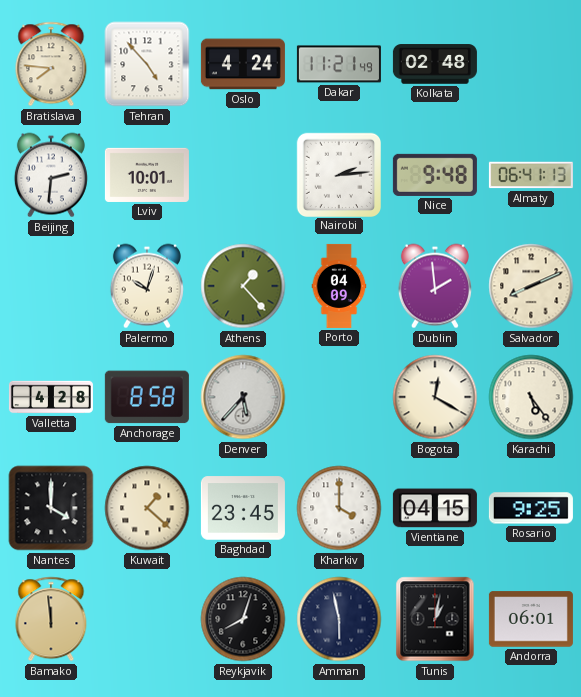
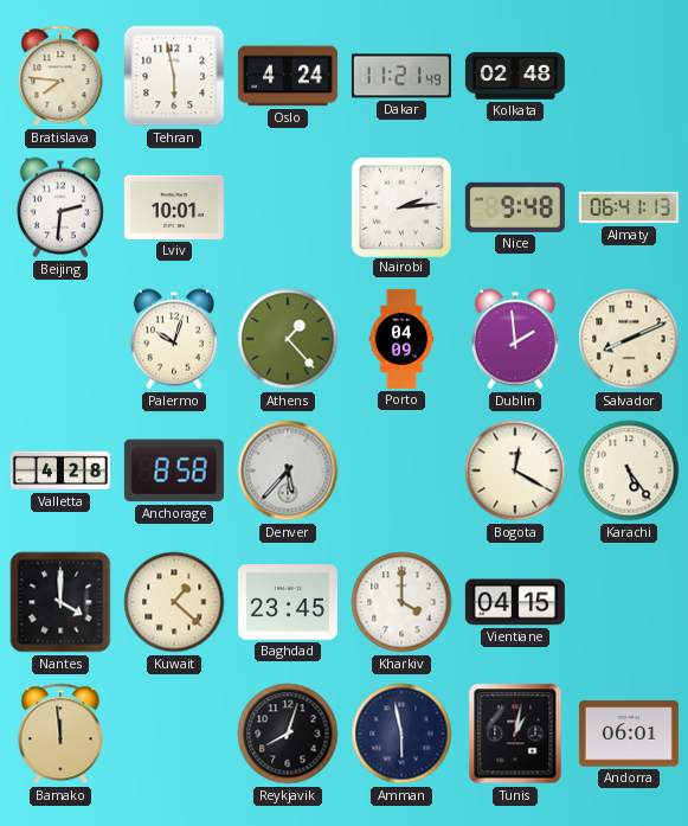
Tehran: 4:53 -> 5:58
Rosario: 9:25 -> none
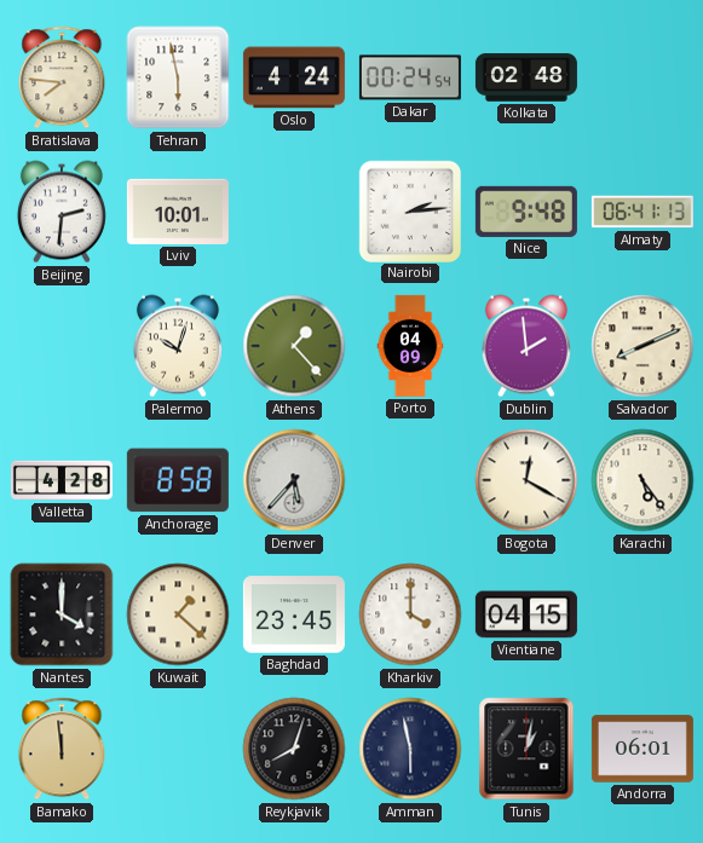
Dakar: 11:21 -> 00:24
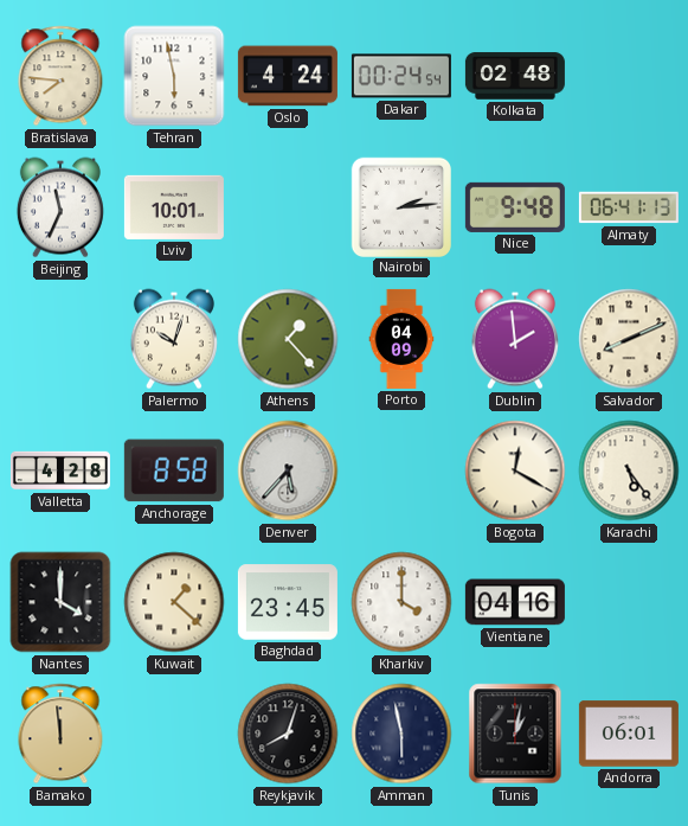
Beijing: 2:31 -> 11:34
Vientiane: 04:15 -> 04:16
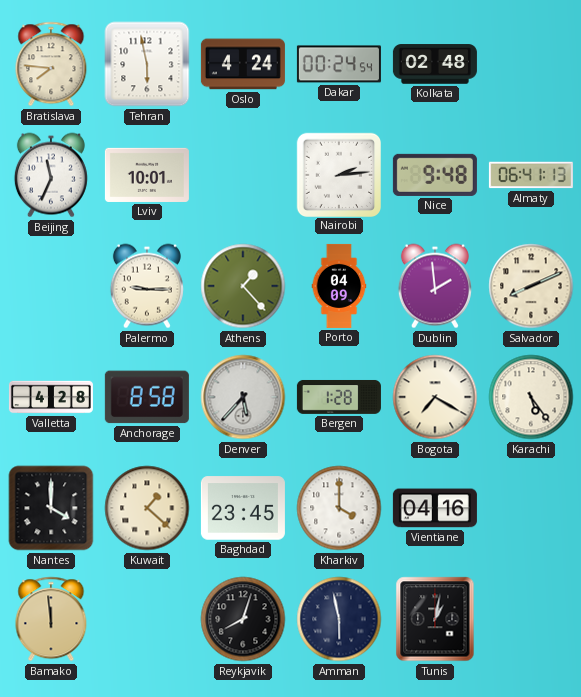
Palermo: 10:03 -> 9:15
Bergen: none -> 1:28
Bogota: 12:20 -> 7:20
Andorra: 06:01 -> none
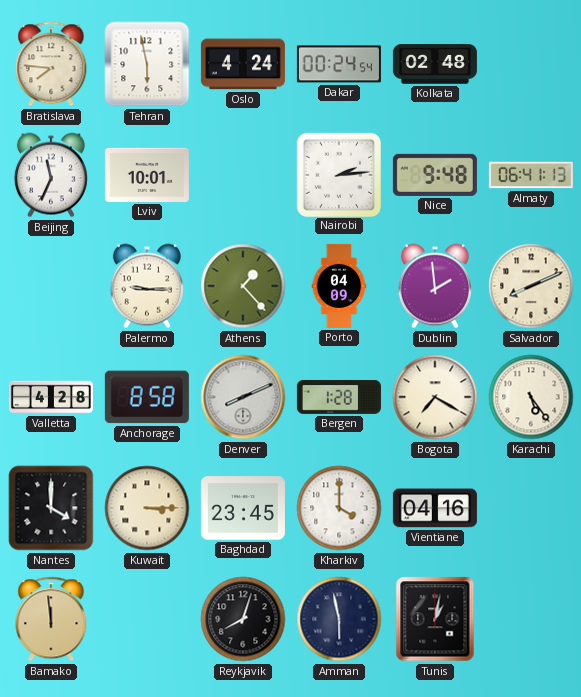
Denver: 5:37 -> 8:11
Kuwait: 1:22 -> 3:15
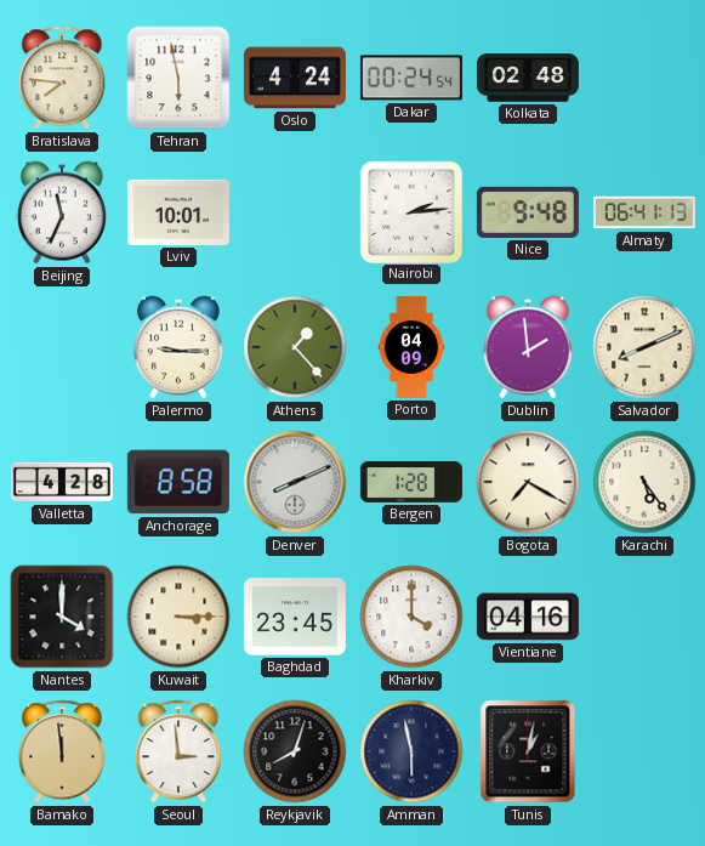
Seoul: none -> 2:59
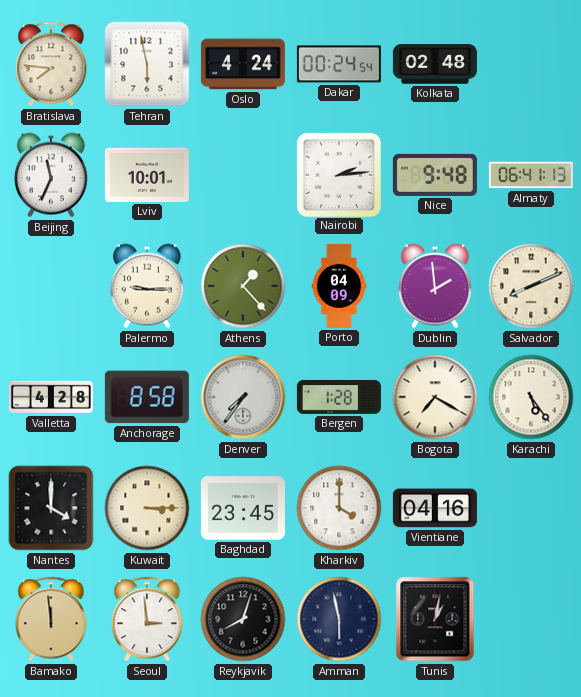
Denver: 8:11 -> 7:36
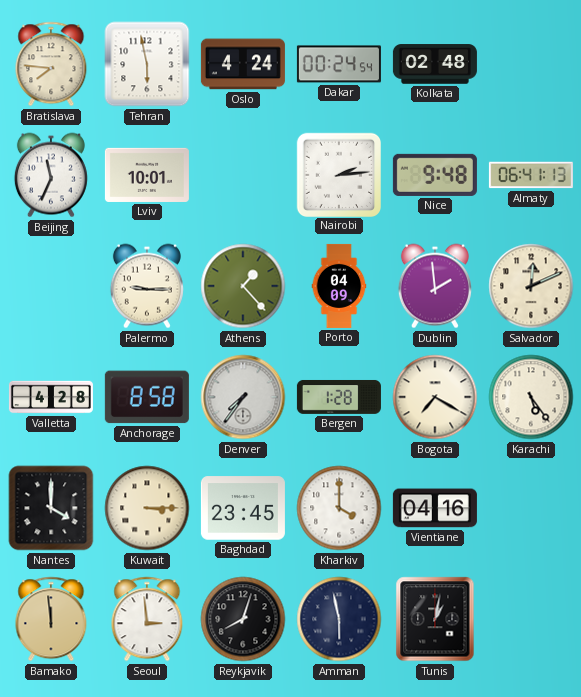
Salvador: 8:11 -> 12:11
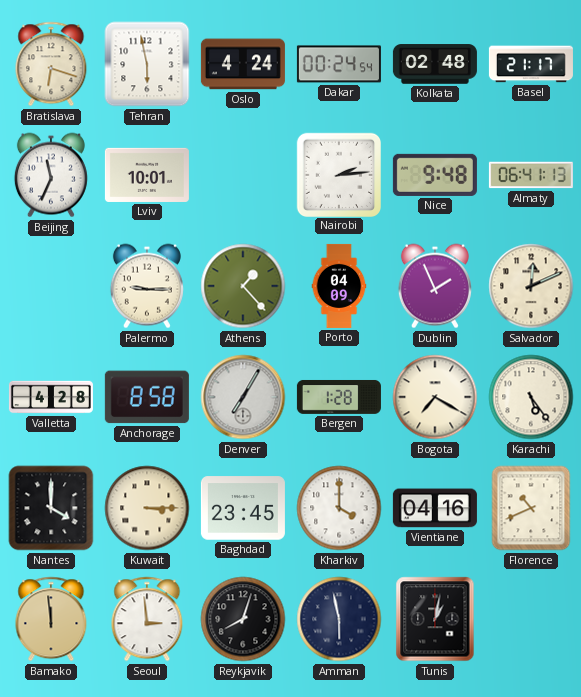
Bratislava: 7:46 -> 6:18
Basel: none -> 21:17
Dublin: 1:59 -> 1:56
Denver: 7:36 -> 7:05
Florence: none -> 10:41
